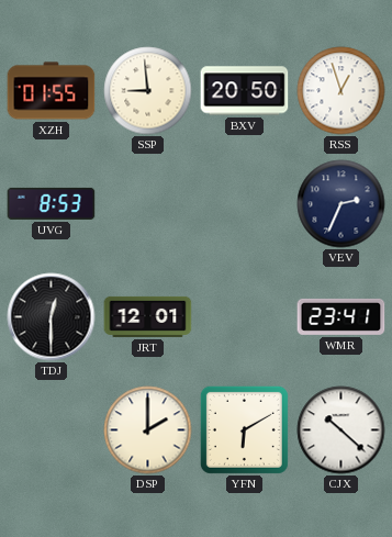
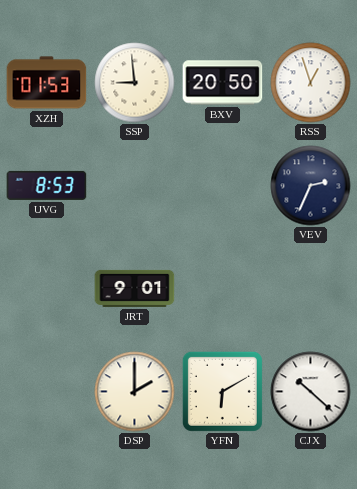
XZH: 01:55 -> 01:53
TDJ: 12:30 -> none
JRT: 12:01 -> 9:01
WMR: 23:41 -> none
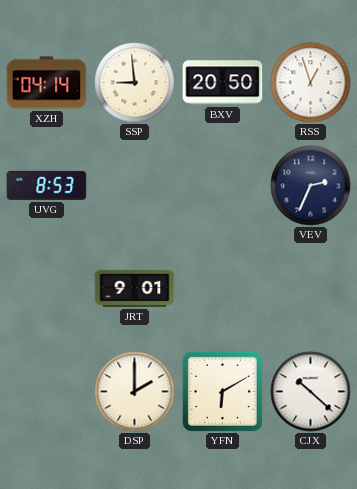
XZH: 01:53 -> 04:14
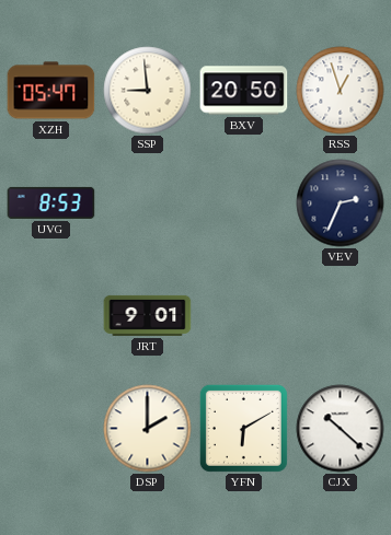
XZH: 04:14 -> 05:47
